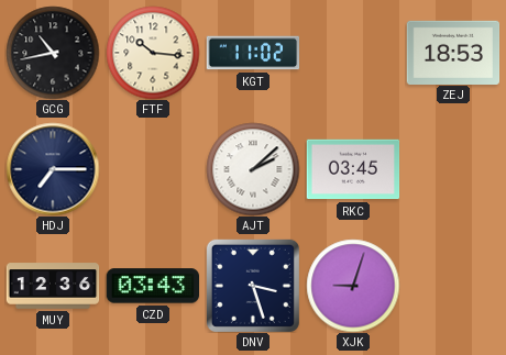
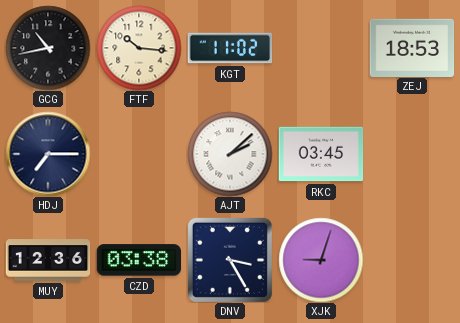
CZD: 03:43 -> 03:38
DNV: 3:27 -> 3:25
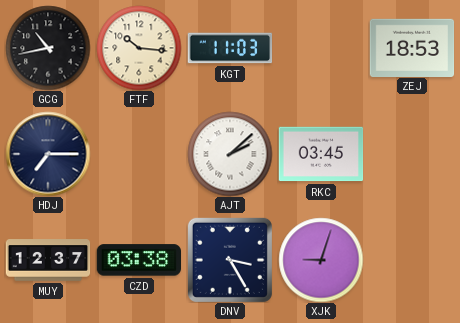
KGT: 11:02 -> 11:03
MUY: 12:36 -> 12:37
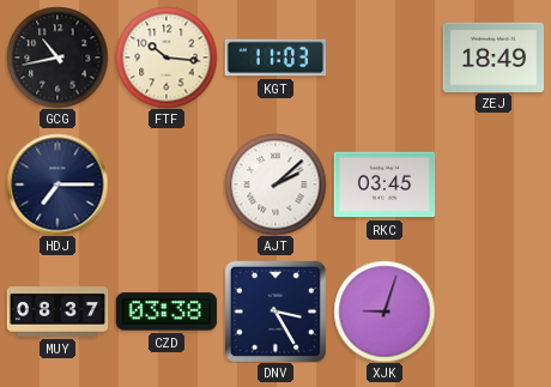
ZEJ: 18:53 -> 18:49
MUY: 12:37 -> 08:37
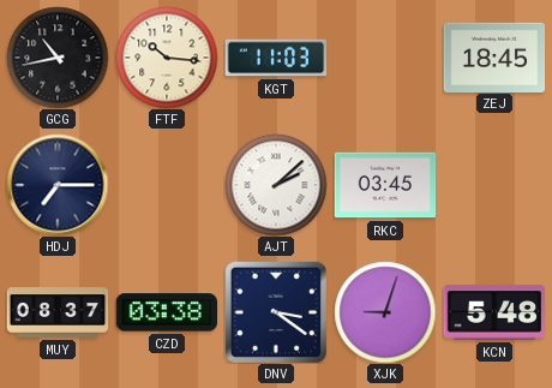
ZEJ: 18:49 -> 18:45
DNV: 3:25 -> 3:21
KCN: none -> 5:48
